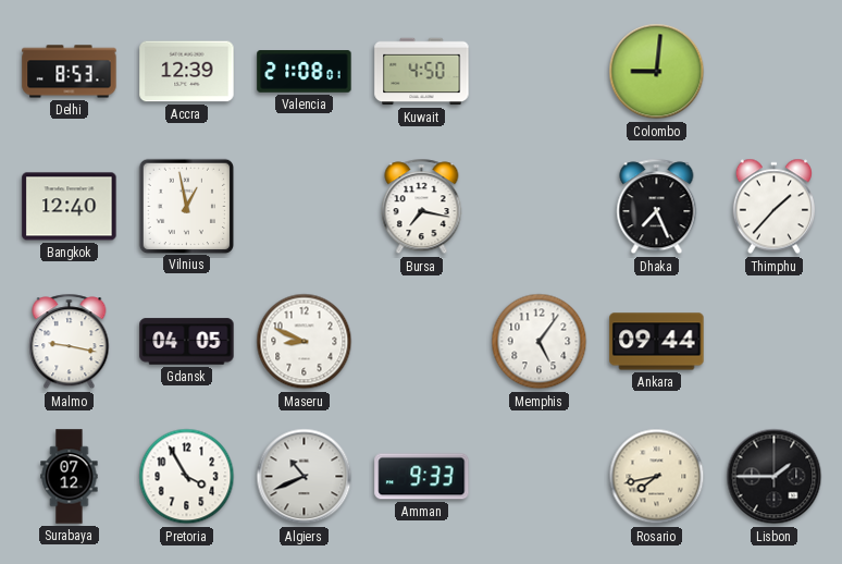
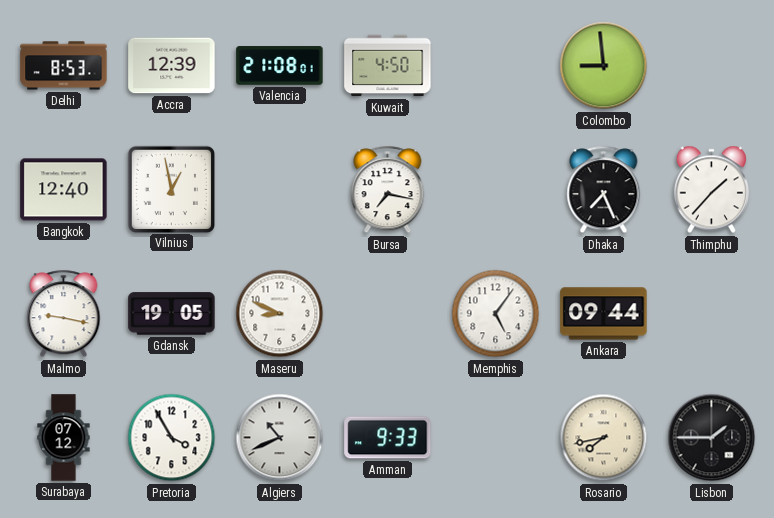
Colombo: 9:01 -> 8:59
Gdansk: 04:05 -> 19:05
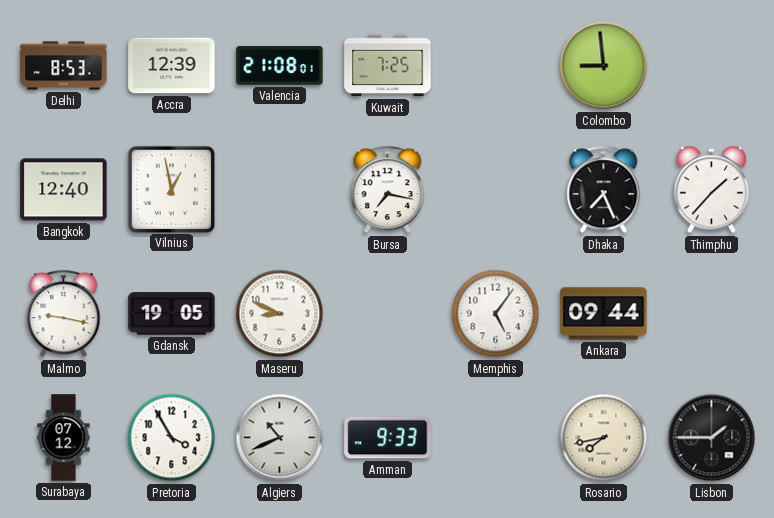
Kuwait: 4:50 -> 7:25
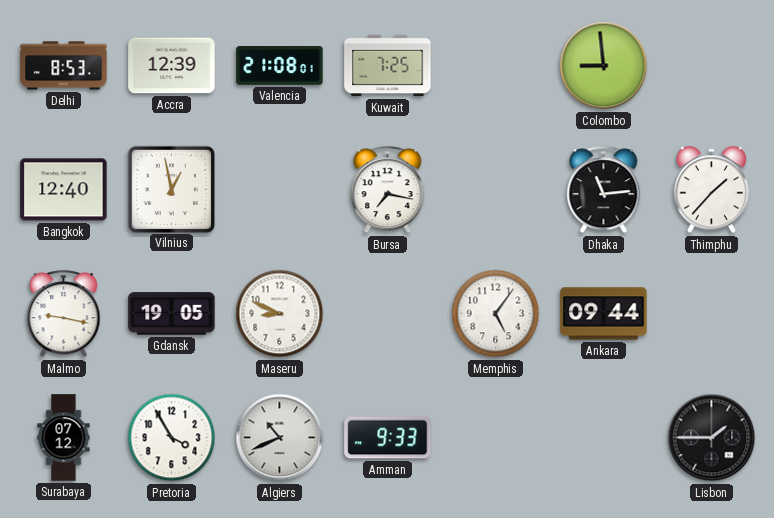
Dhaka: 7:26 -> 11:14
Rosario: 7:43 -> none
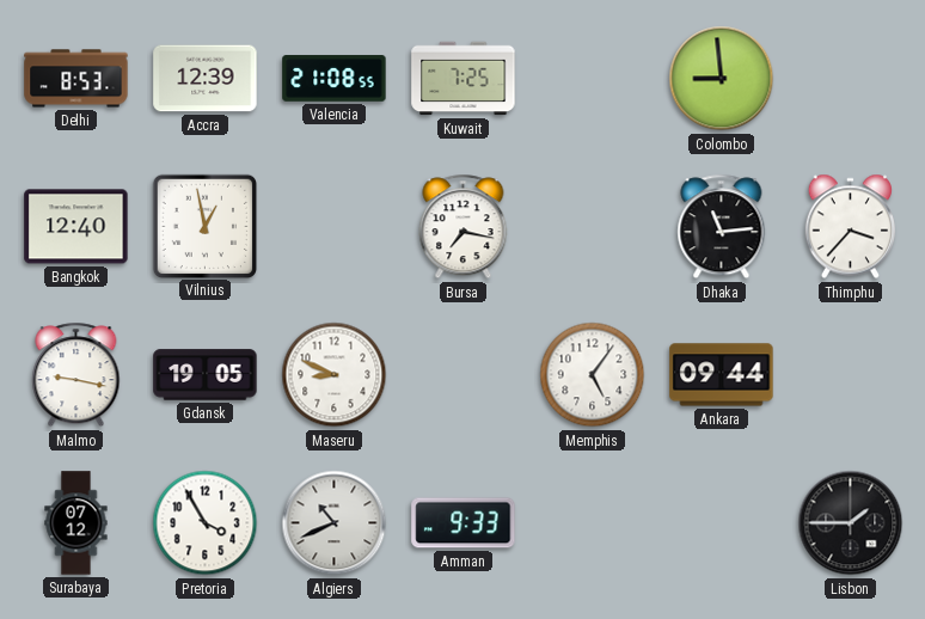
Valencia: 21:08:01 -> 21:08:55
Thimphu: 1:37 -> 3:37
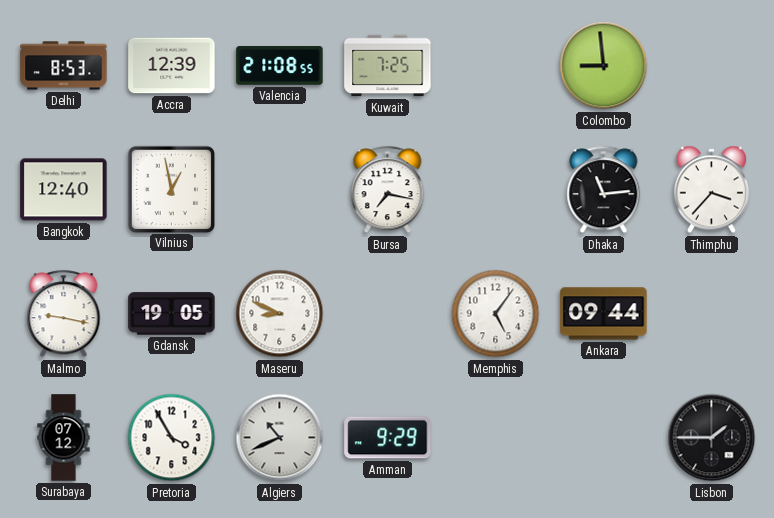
Amman: 9:33 -> 9:29
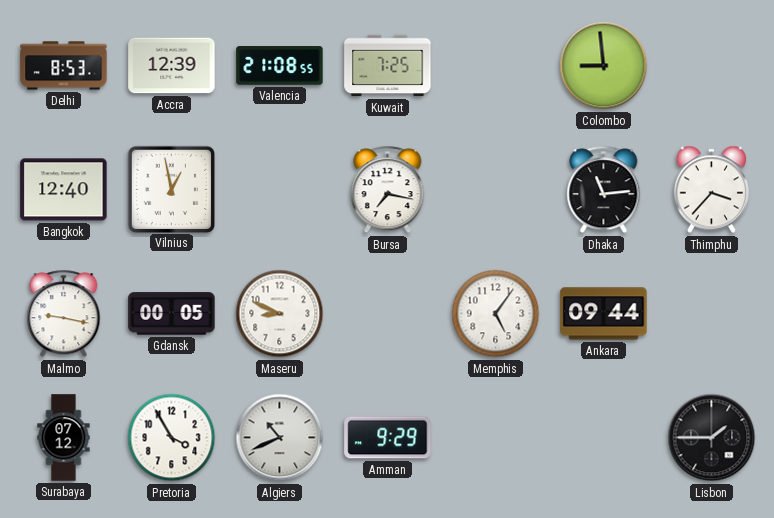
Gdansk: 19:05 -> 00:05
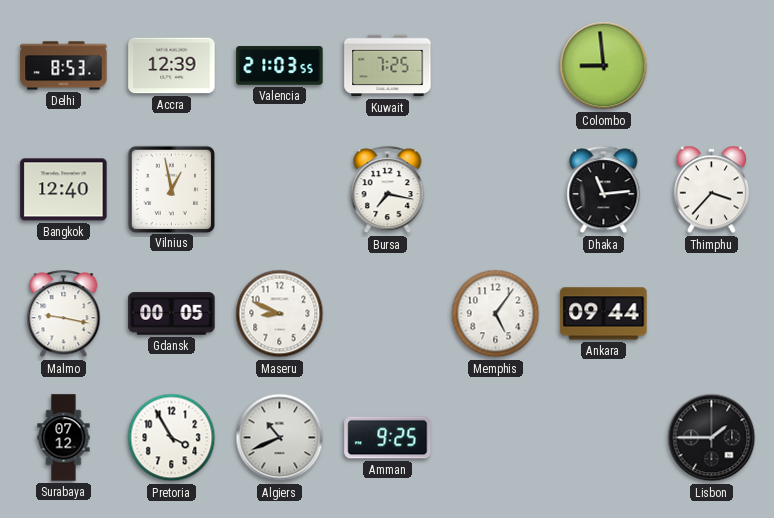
Valencia: 21:08 -> 21:03
Amman: 9:29 -> 9:25
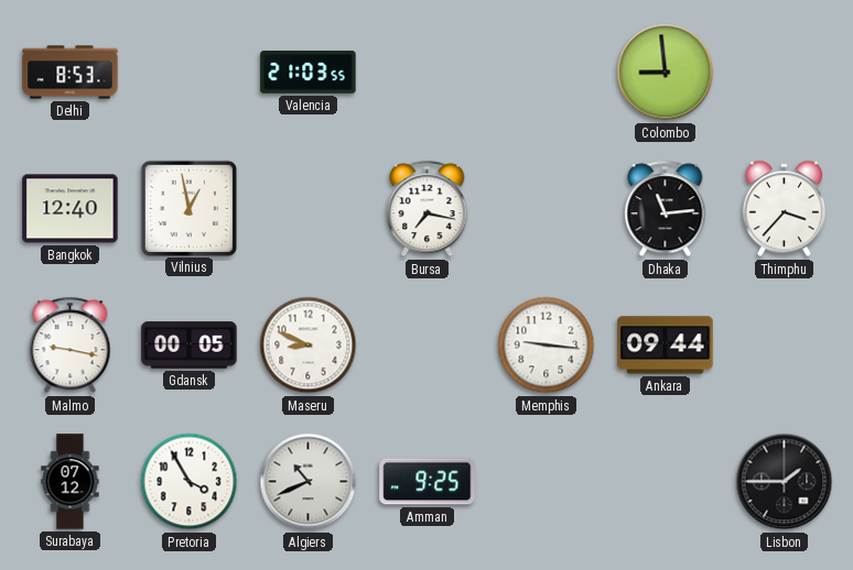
Accra: 12:39 -> none
Kuwait: 7:25 -> none
Memphis: 5:06 -> 9:16
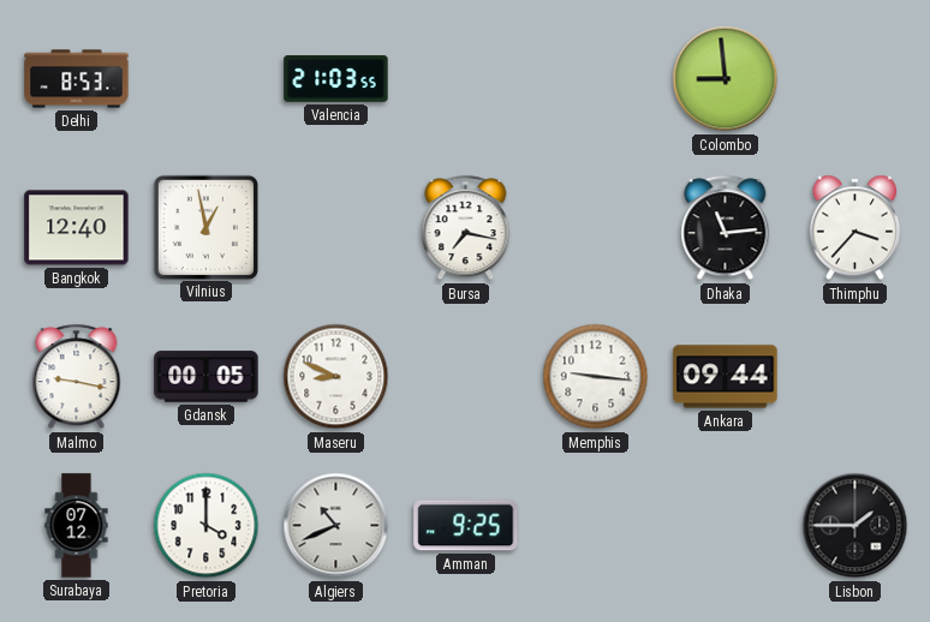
Pretoria: 3:55 -> 4:00
